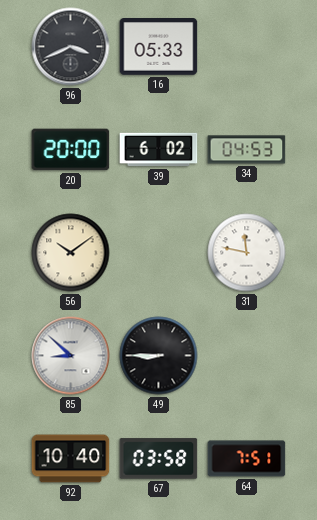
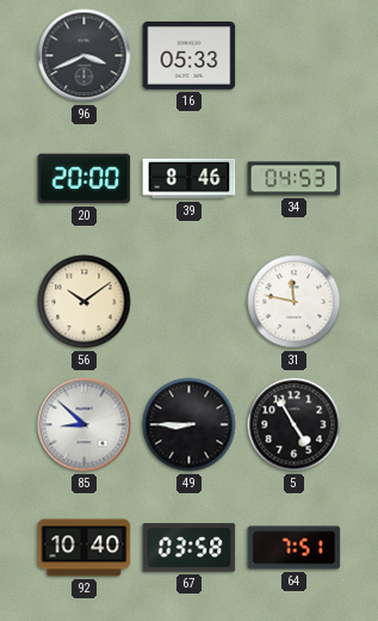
39: 6:02 -> 8:46
5: none -> 4:55
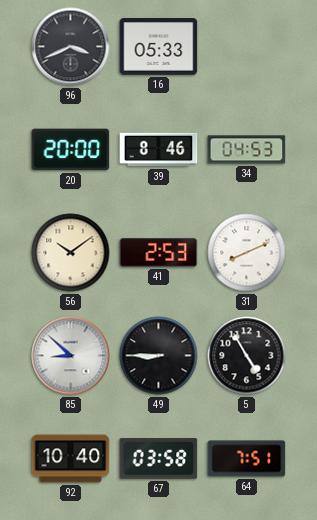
41: none -> 2:53
31: 11:47 -> 8:11
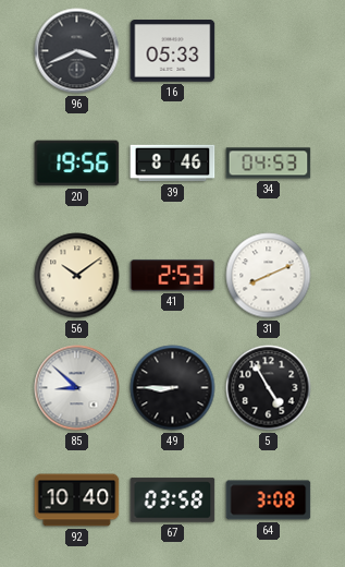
20: 20:00 -> 19:56
64: 7:51 -> 3:08
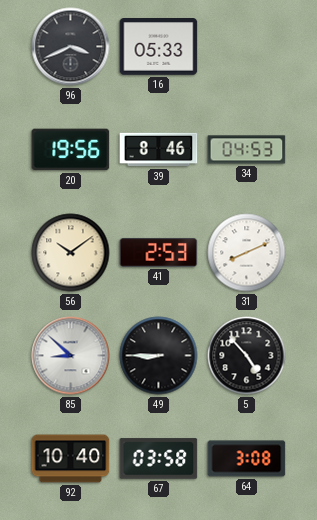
5: 4:55 -> 4:53
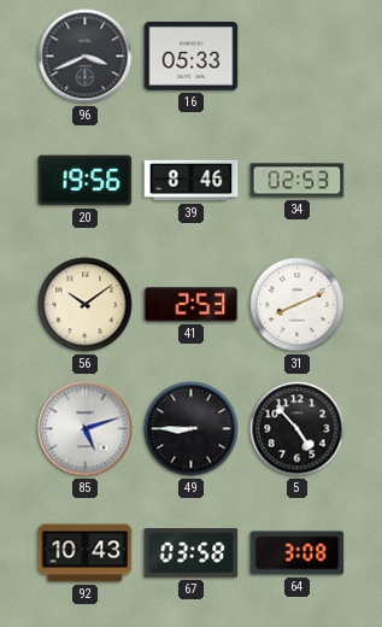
34: 04:53 -> 02:53
85: 8:52 -> 5:12
92: 10:40 -> 10:43
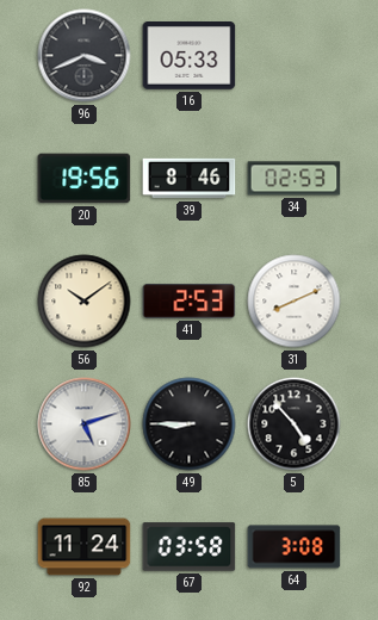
92: 10:43 -> 11:24
